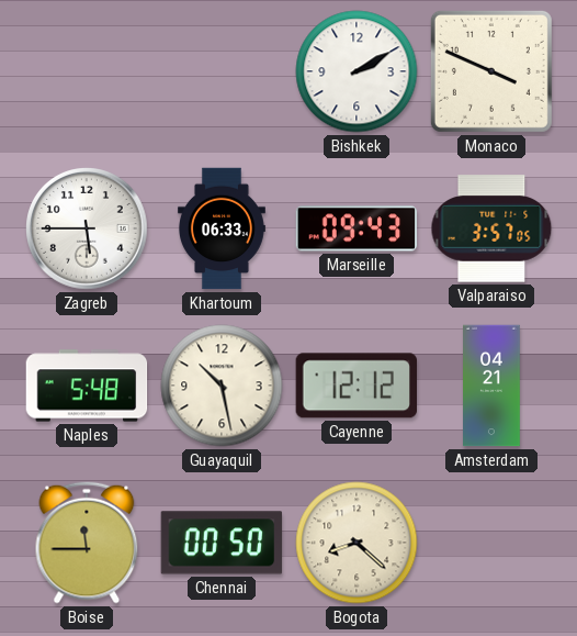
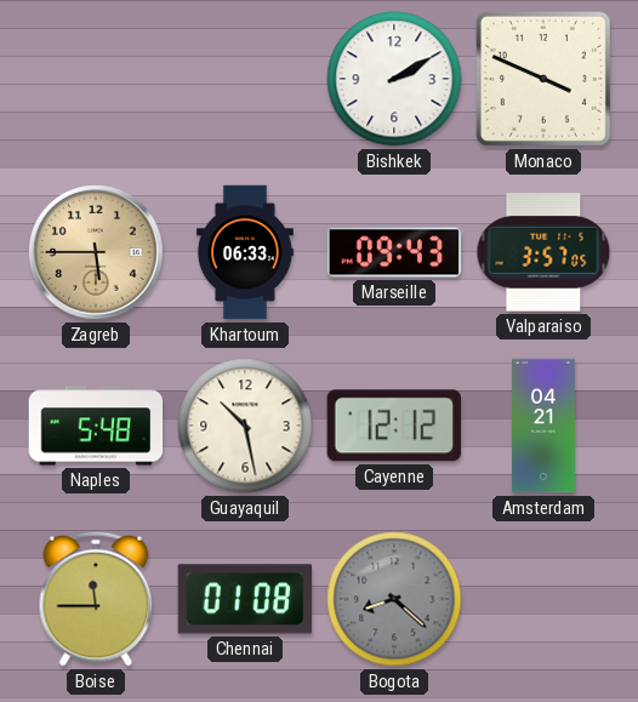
Zagreb dial: white -> champagne
Chennai: 00:50 -> 01:08
Bogota dial: cream -> grey
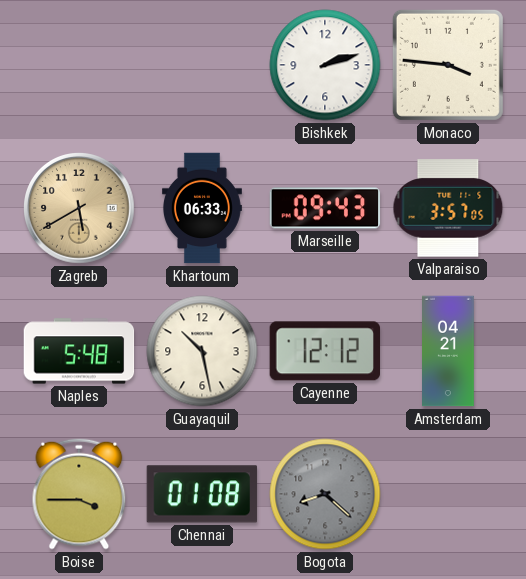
Bishkek: 2:10 -> 2:12
Monaco: 3:49 -> 3:46
Zagreb: 5:45 -> 5:40
Boise: 11:45 -> 3:45
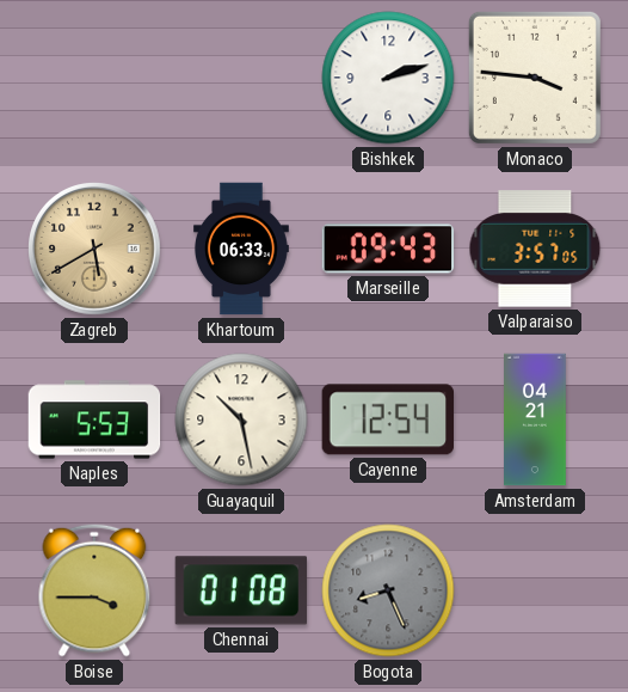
Naples: 5:48 -> 5:53
Cayenne: 12:12 -> 12:54
Bogota: 8:22 -> 8:26
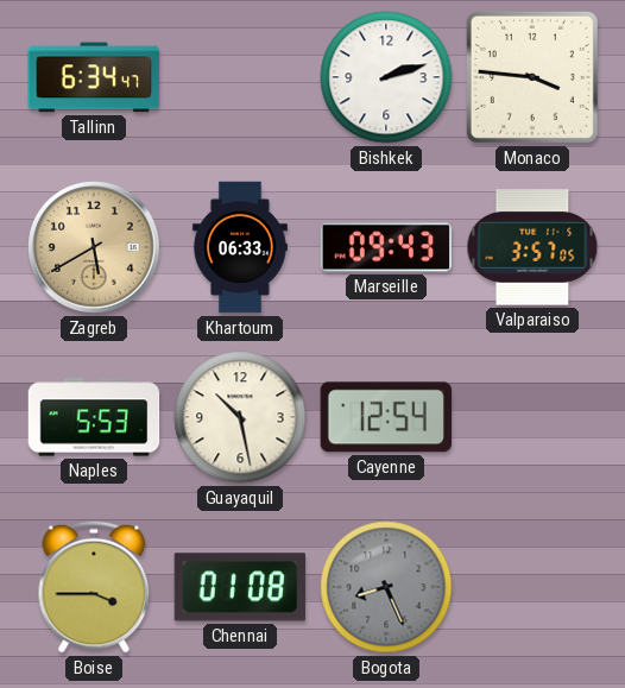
Tallinn: none -> 6:34
Amsterdam: 04:21 -> none
